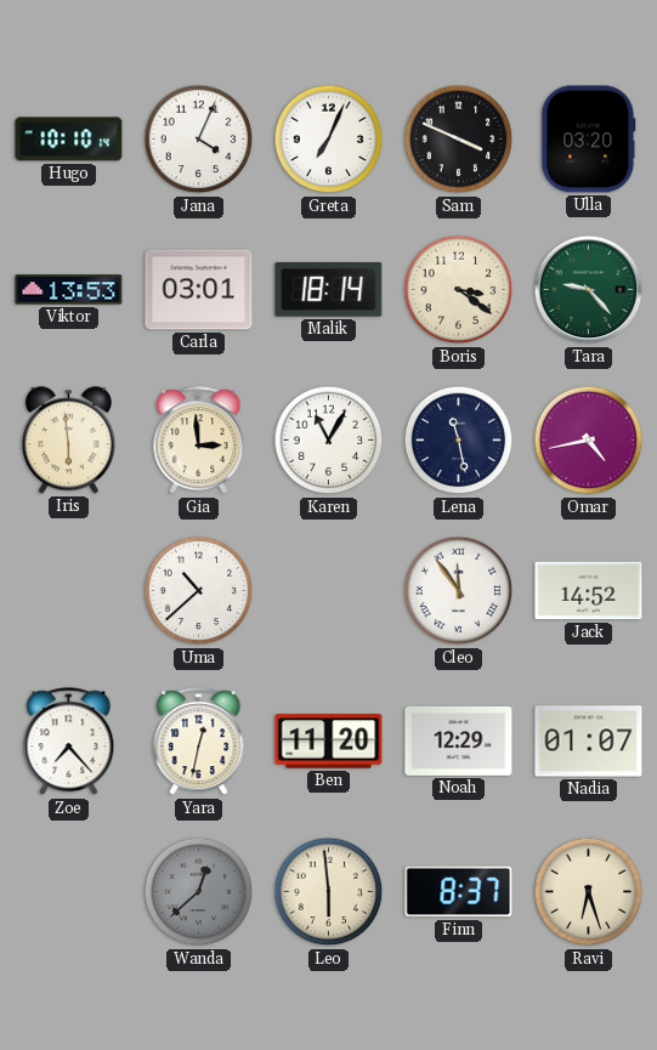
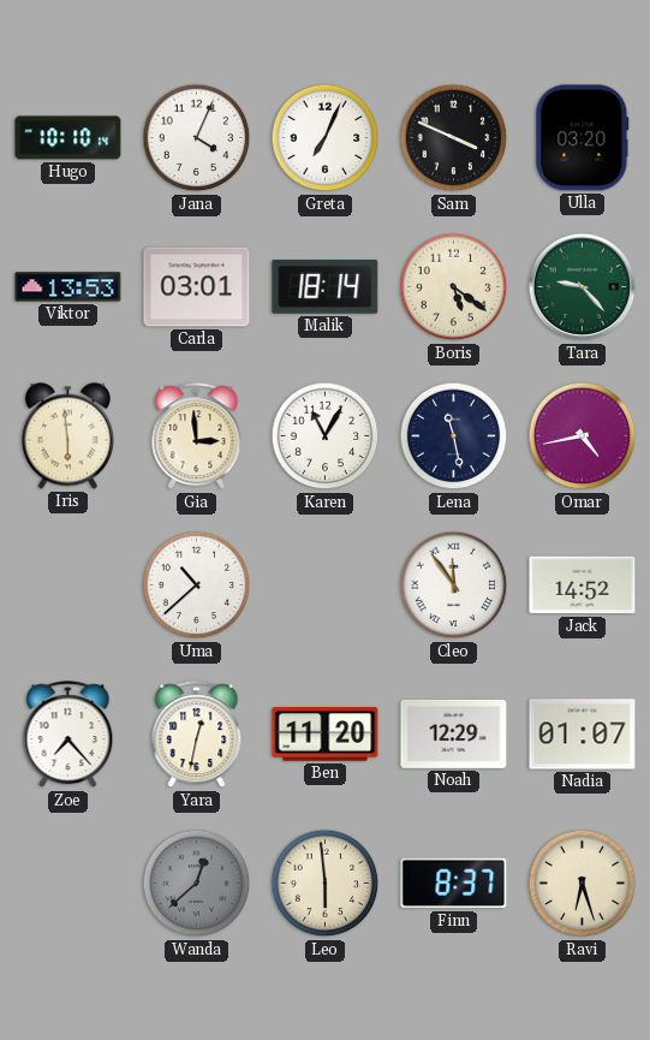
Boris: 3:21 -> 5:21
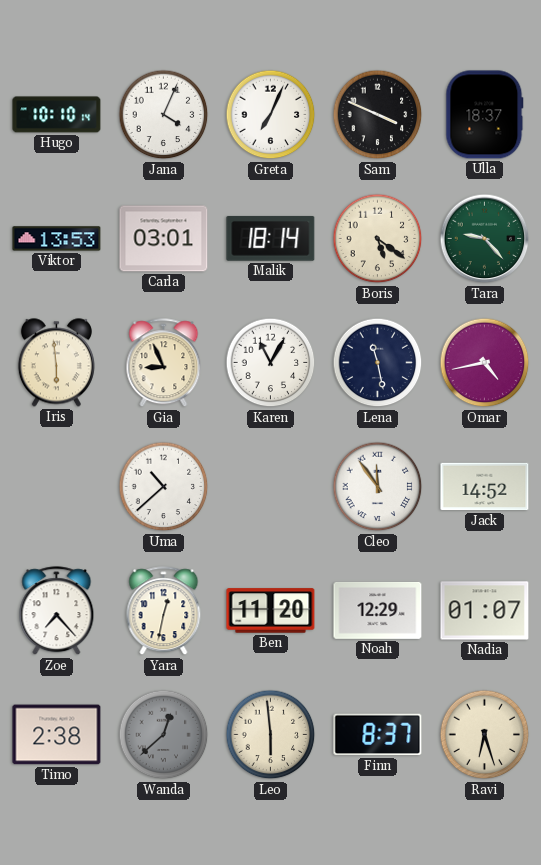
Ulla: 03:20 -> 18:37
Gia: 2:59 -> 8:56
Timo: none -> 2:38
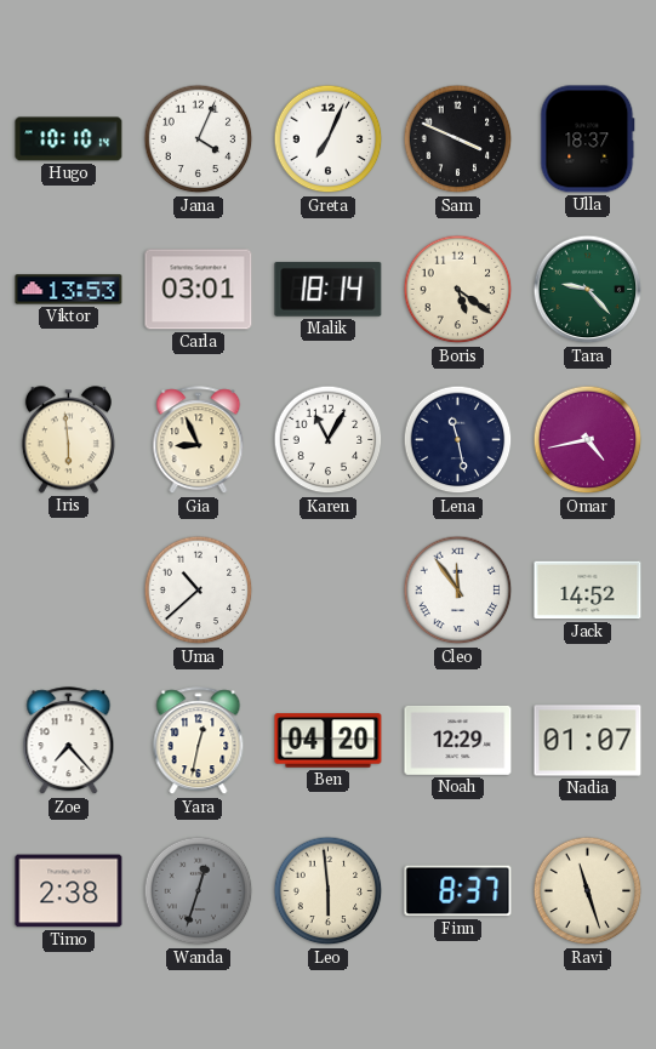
Ben: 11:20 -> 04:20
Wanda: 12:38 -> 12:33
Ravi: 6:27 -> 11:27
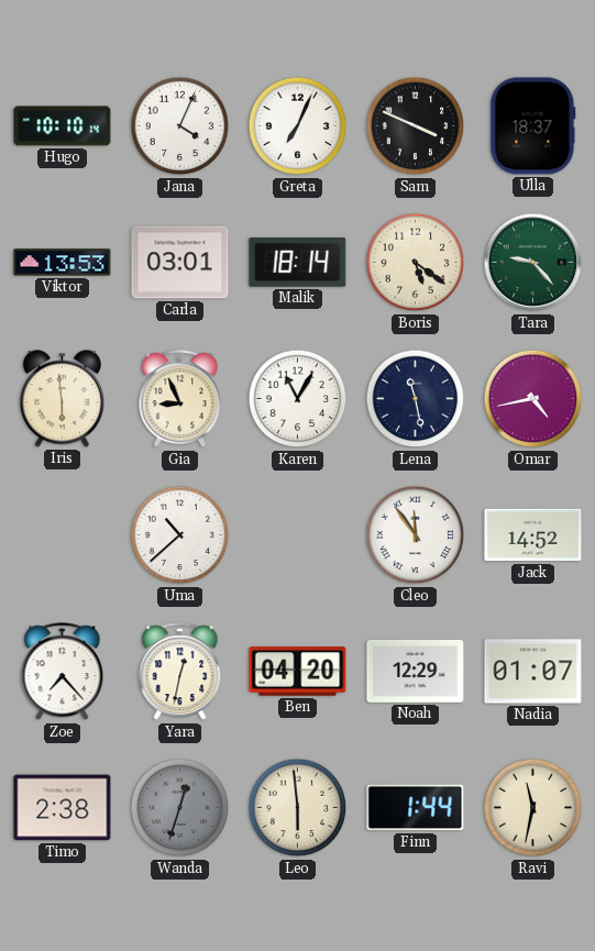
Finn: 8:37 -> 1:44
Ravi: 11:27 -> 11:32
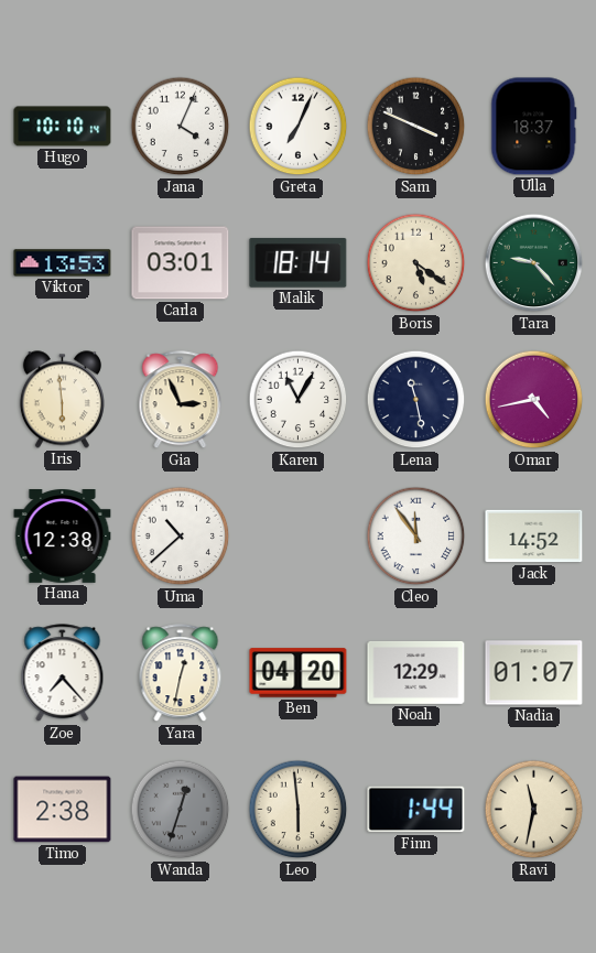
Gia: 8:56 -> 2:56
Hana: none -> 12:38
